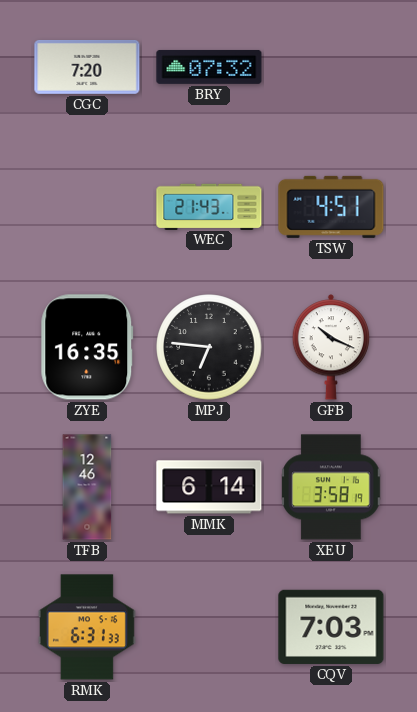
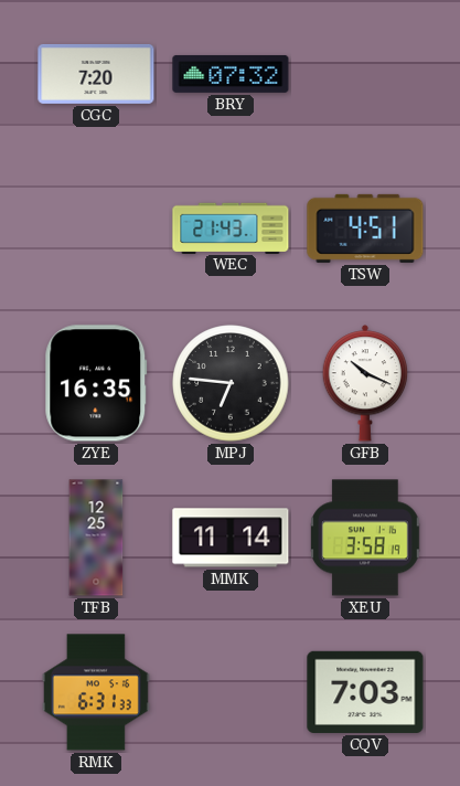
TFB: 12:46 -> 12:25
MMK: 6:14 -> 11:14
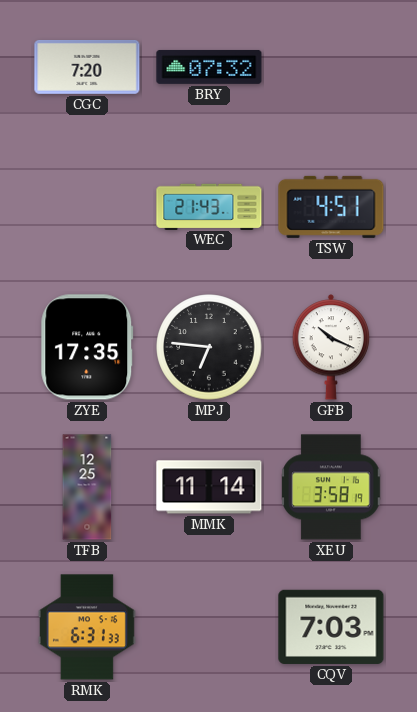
ZYE: 16:35 -> 17:35
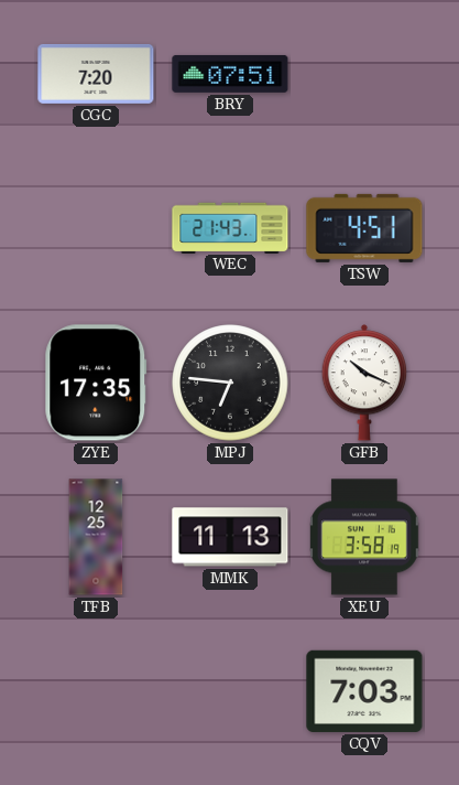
BRY: 07:32 -> 07:51
MMK: 11:14 -> 11:13
RMK: 6:31 -> none
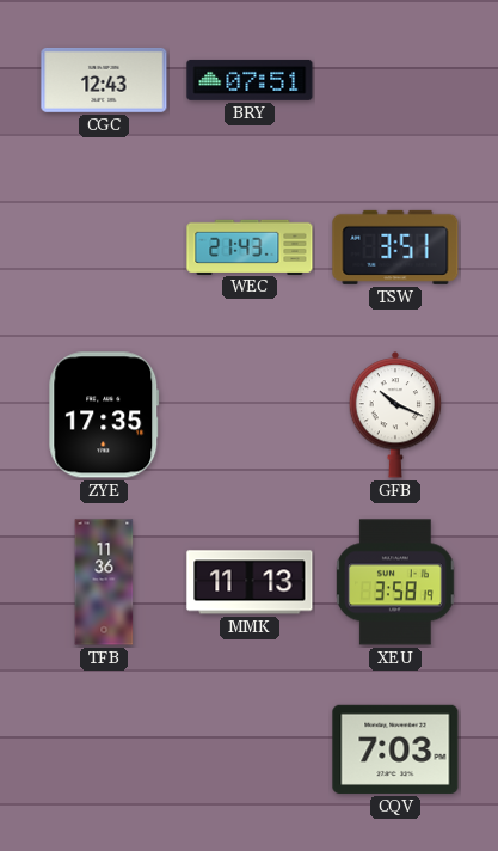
CGC: 7:20 -> 12:43
TSW: 4:51 -> 3:51
MPJ: 6:46 -> none
TFB: 12:25 -> 11:36
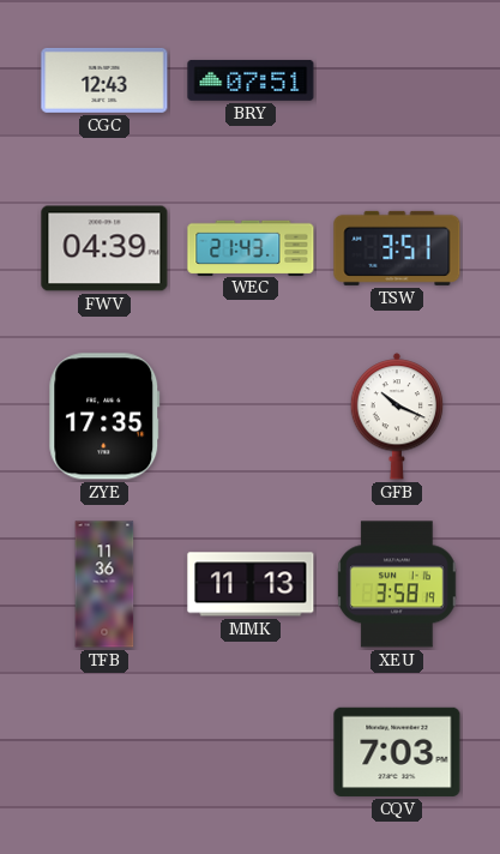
FWV: none -> 04:39
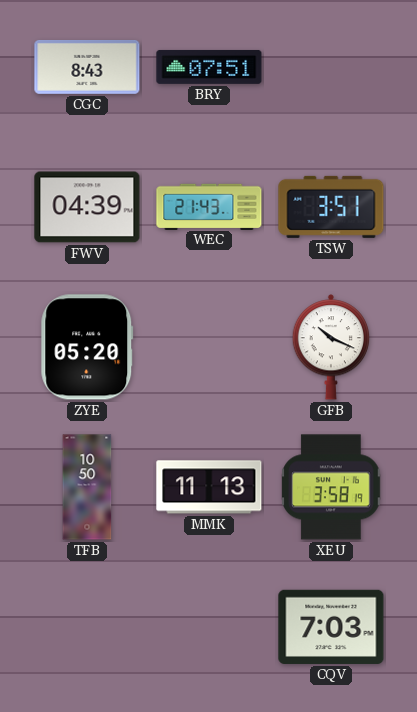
CGC: 12:43 -> 8:43
ZYE: 17:35 -> 05:20
TFB: 11:36 -> 10:50
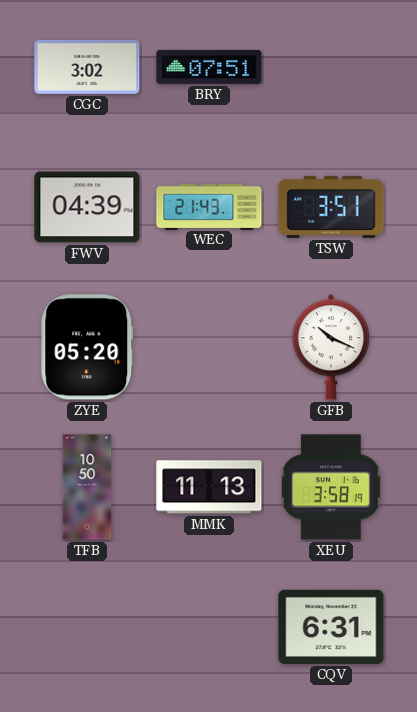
CGC: 8:43 -> 3:02
CQV: 7:03 -> 6:31
